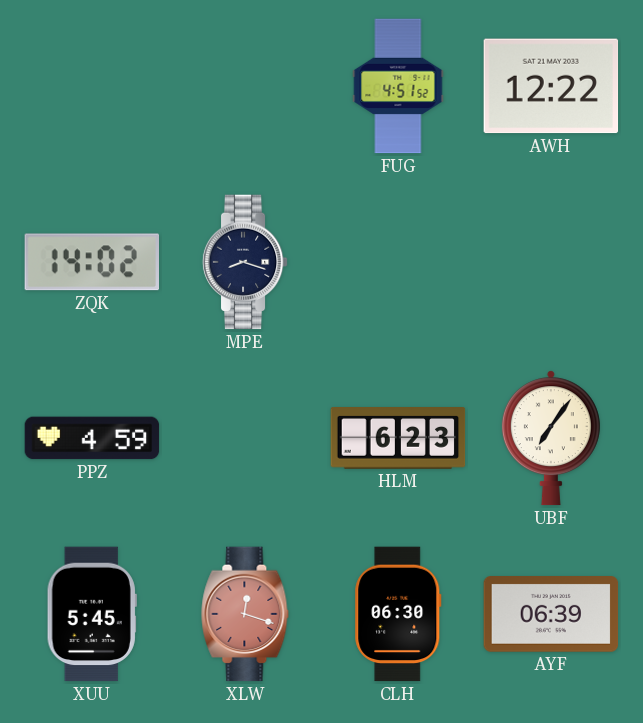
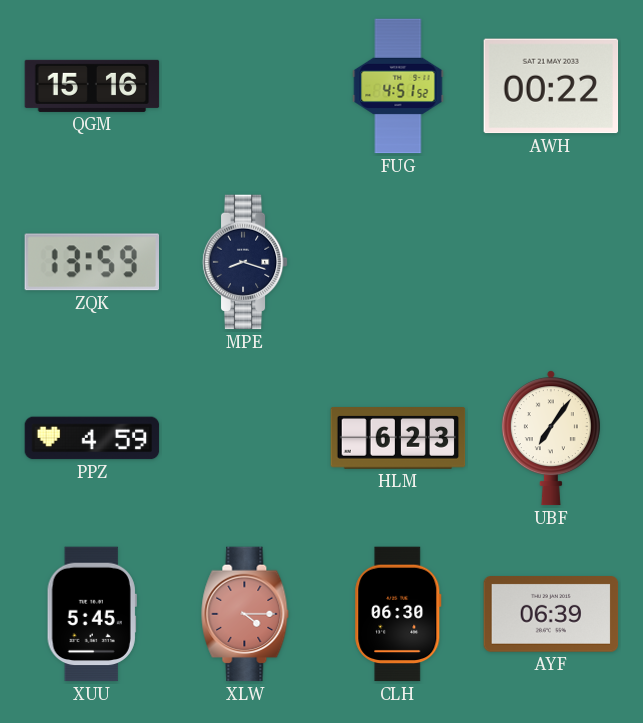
QGM: none -> 15:16
AWH: 12:22 -> 00:22
ZQK: 14:02 -> 13:59
XLW: 12:18 -> 4:15
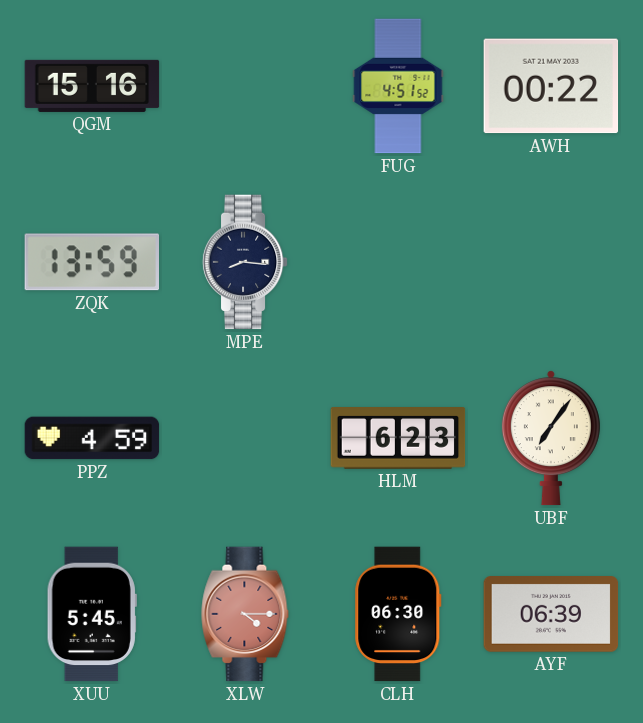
MPE: 8:18 -> 8:16
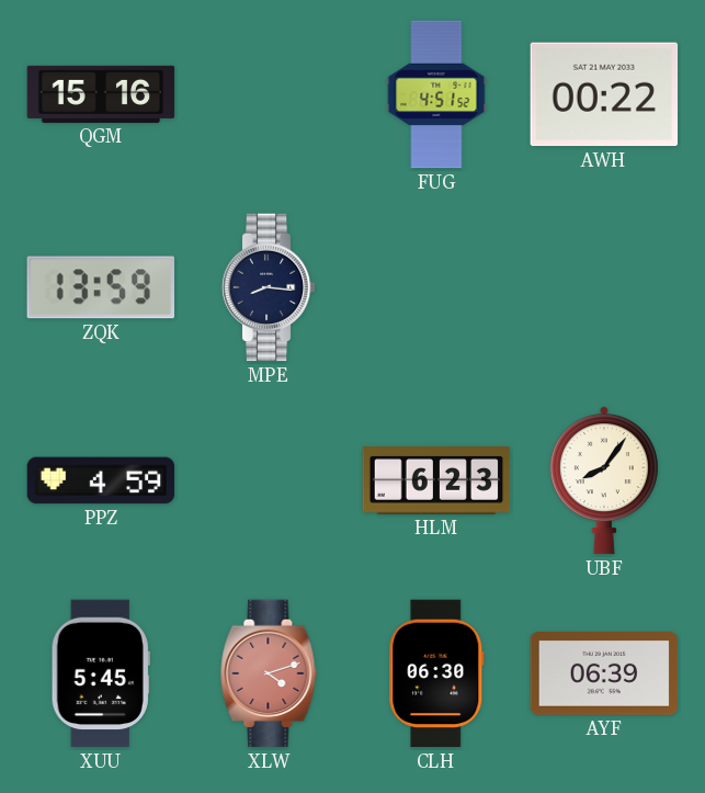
UBF: 7:06 -> 8:06
XLW: 4:15 -> 4:12
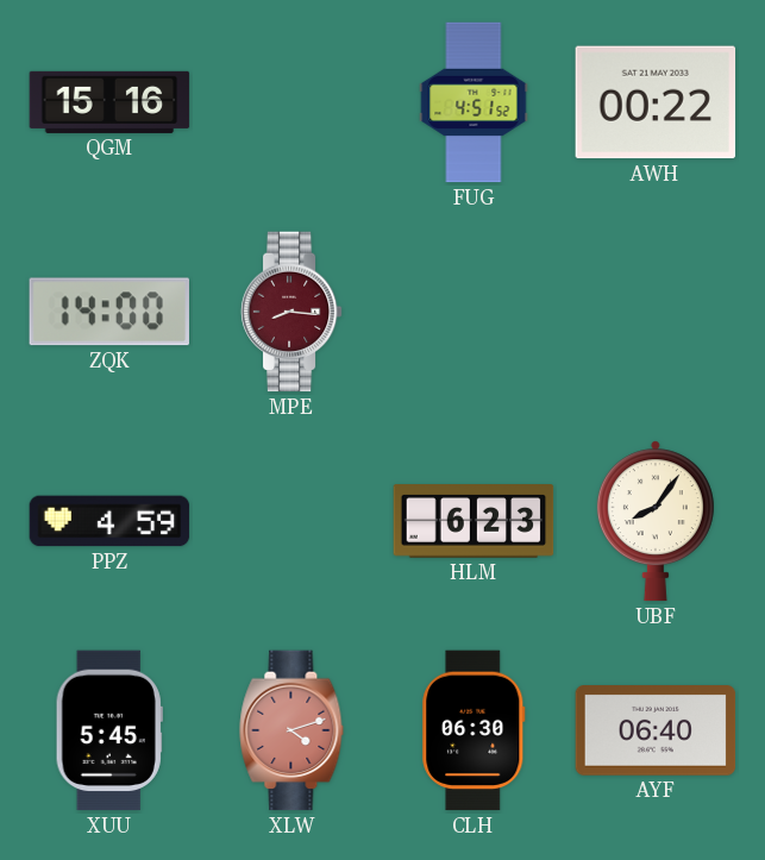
ZQK: 13:59 -> 14:00
MPE dial: navy -> burgundy
AYF: 06:39 -> 06:40
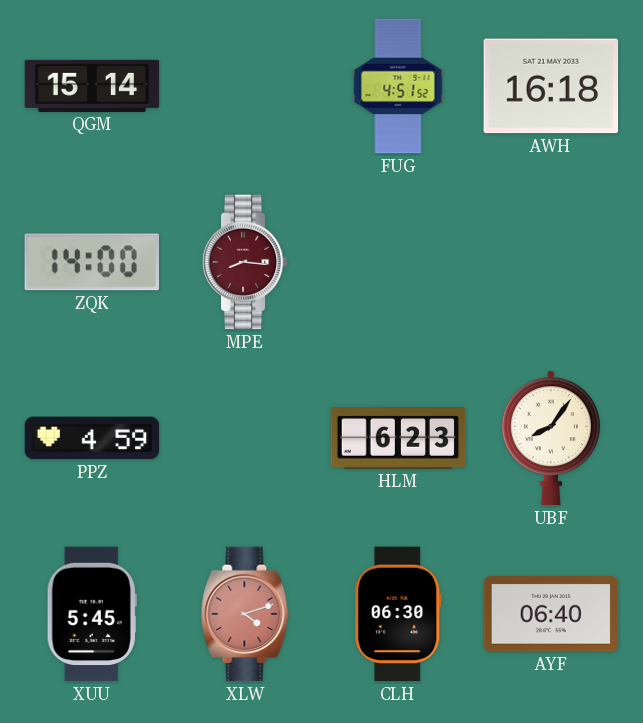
QGM: 15:16 -> 15:14
AWH: 00:22 -> 16:18
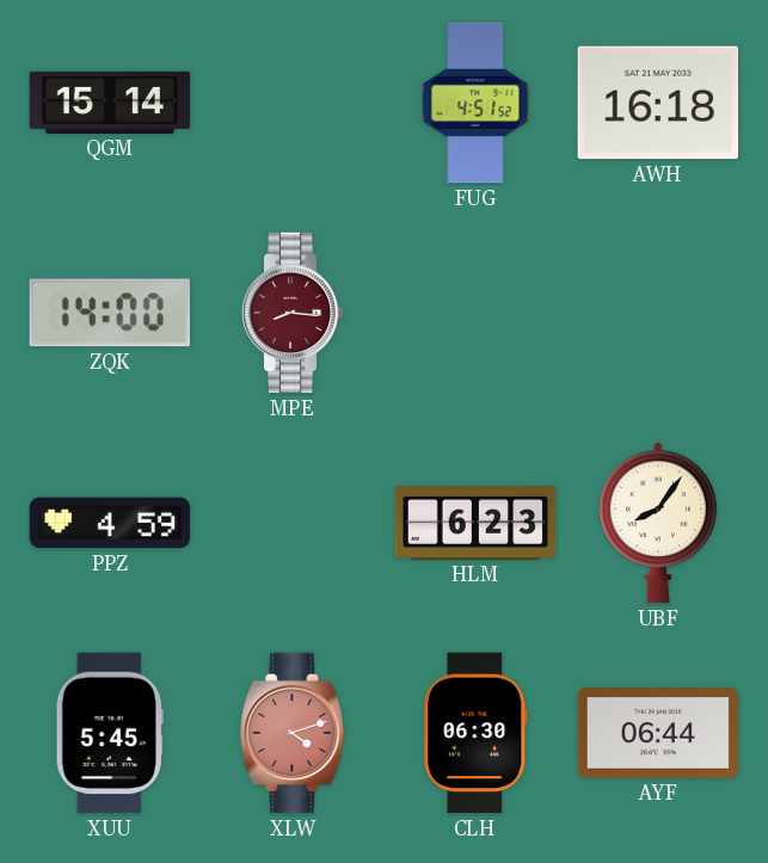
AYF: 06:40 -> 06:44
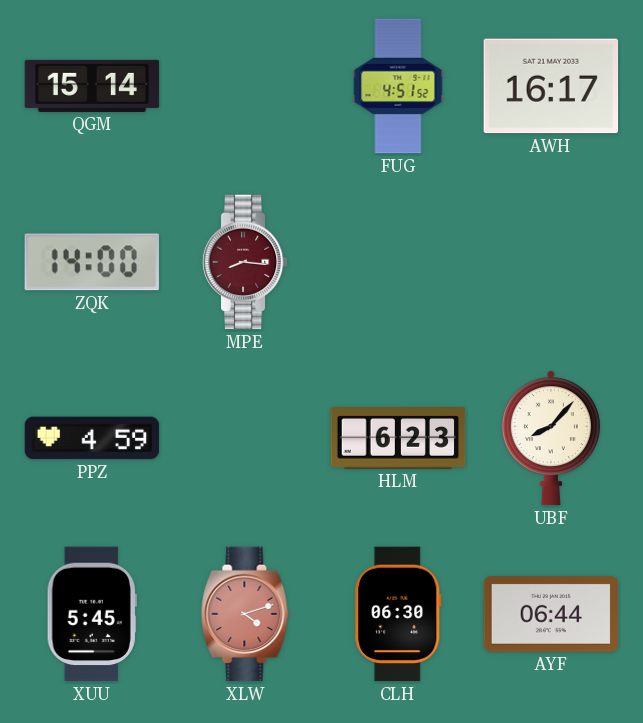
AWH: 16:18 -> 16:17
UBF: 8:06 -> 8:07
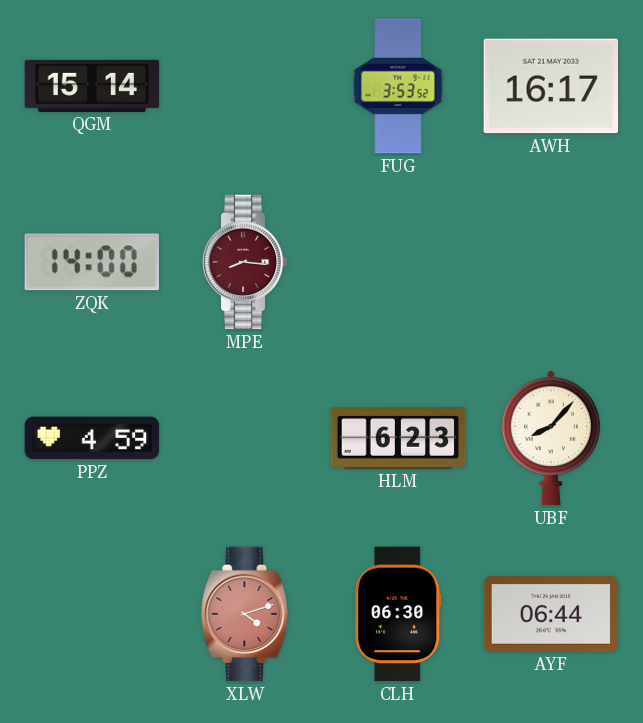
FUG: 4:51 -> 3:53
XUU: 5:45 -> none
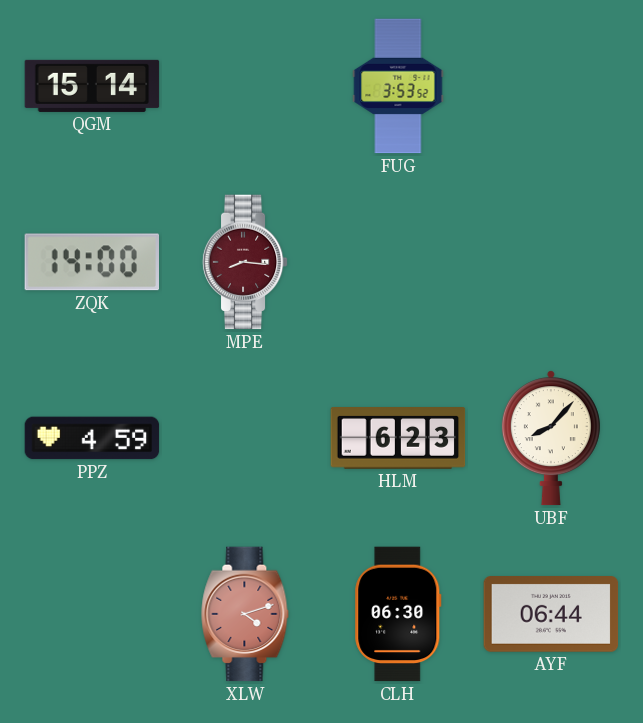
AWH: 16:17 -> none
